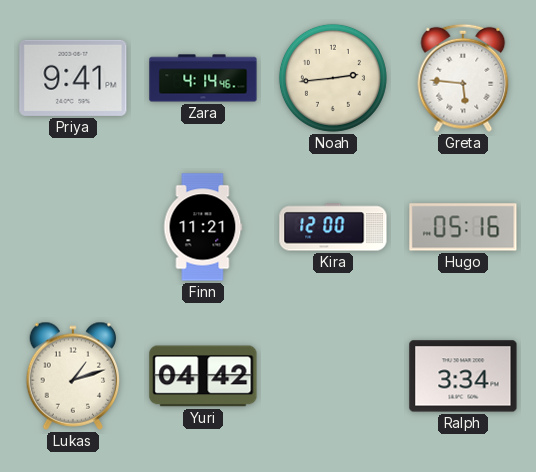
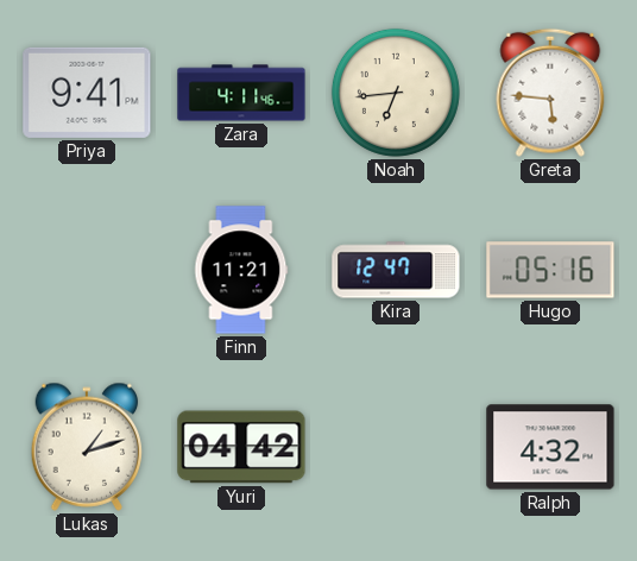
Zara: 4:14 -> 4:11
Noah: 2:44 -> 6:44
Kira: 12:00 -> 12:47
Ralph: 3:34 -> 4:32
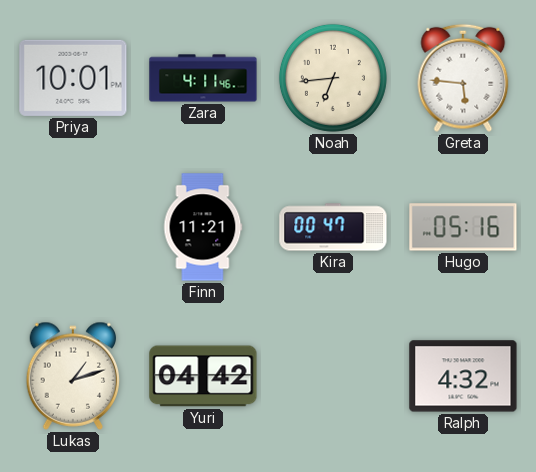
Priya: 9:41 -> 10:01
Kira: 12:47 -> 00:47
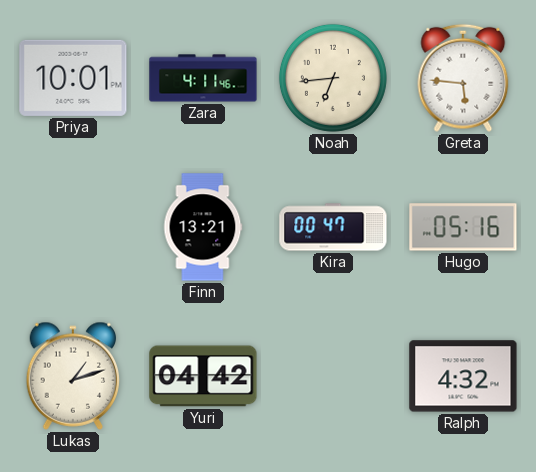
Finn: 11:21 -> 13:21
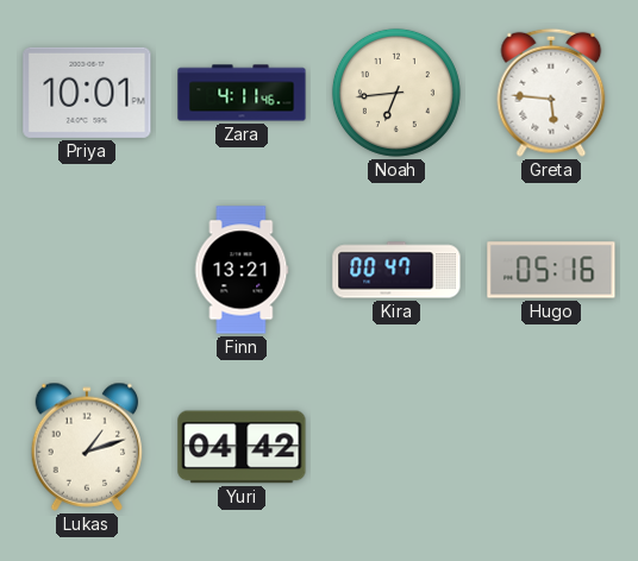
Ralph: 4:32 -> none
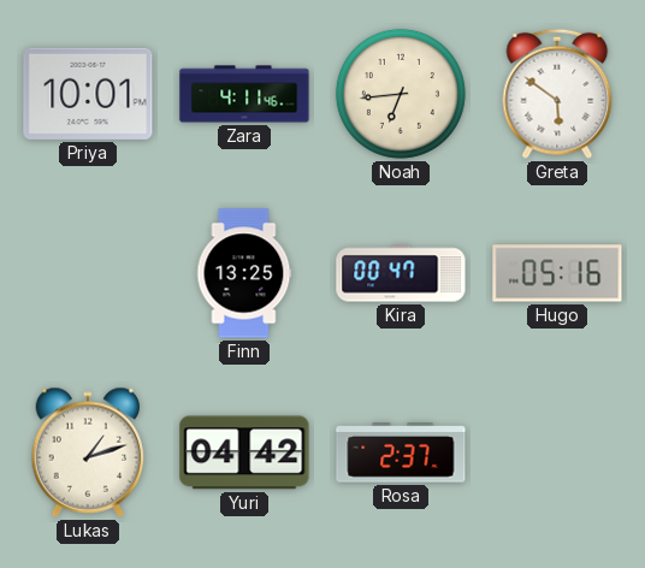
Greta: 5:46 -> 5:51
Finn: 13:21 -> 13:25
Rosa: none -> 2:37
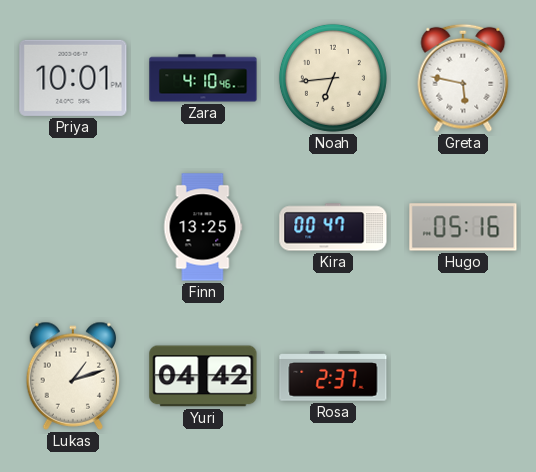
Zara: 4:11 -> 4:10
Greta: 5:51 -> 5:47
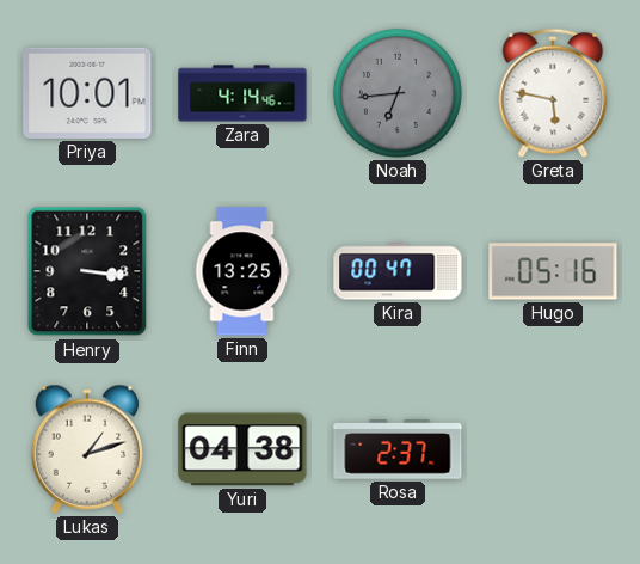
Zara: 4:10 -> 4:14
Noah dial: cream -> grey
Henry: none -> 3:16
Yuri: 04:42 -> 04:38
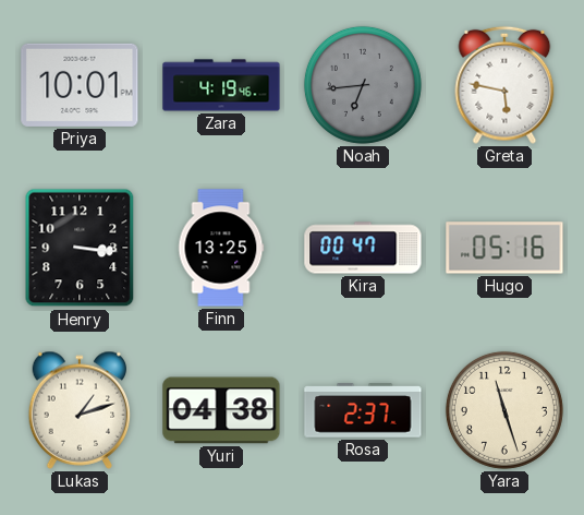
Zara: 4:14 -> 4:19
Yara: none -> 11:27
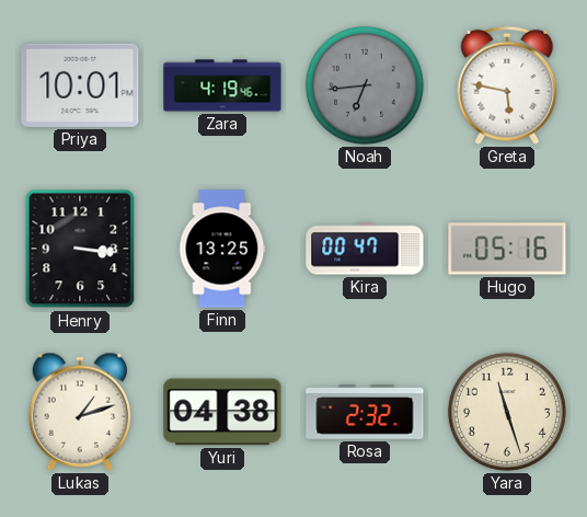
Rosa: 2:37 -> 2:32
